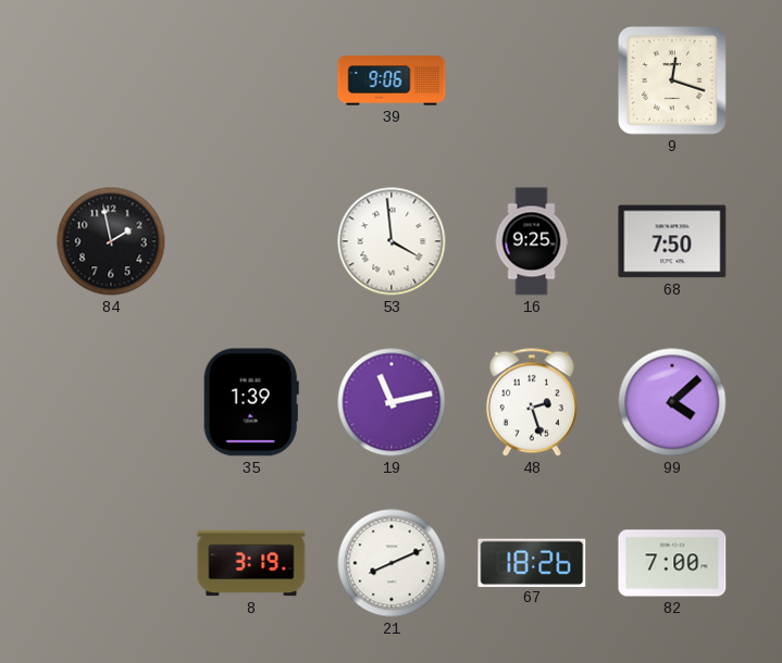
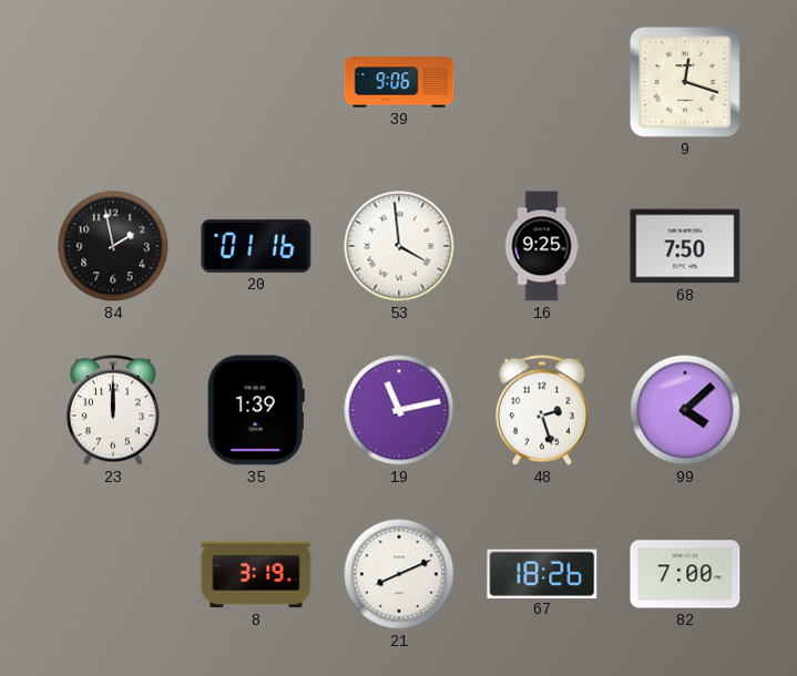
20: none -> 01:16
23: none -> 12:00
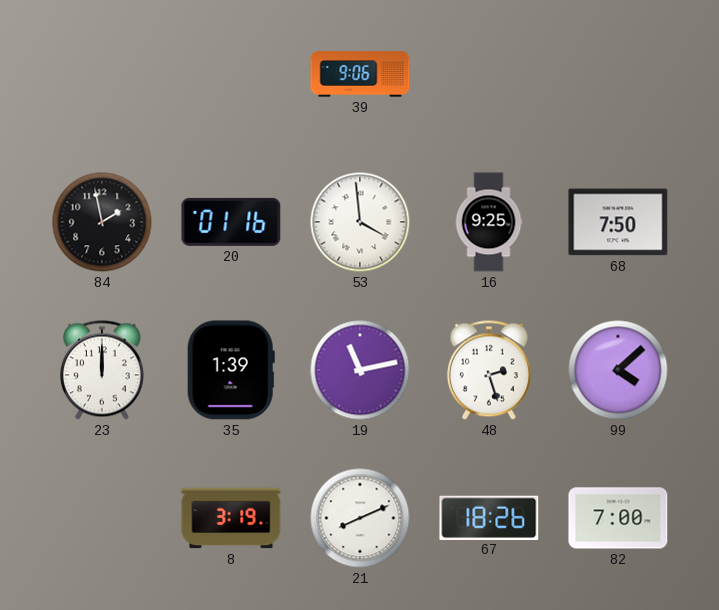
9: 12:18 -> none
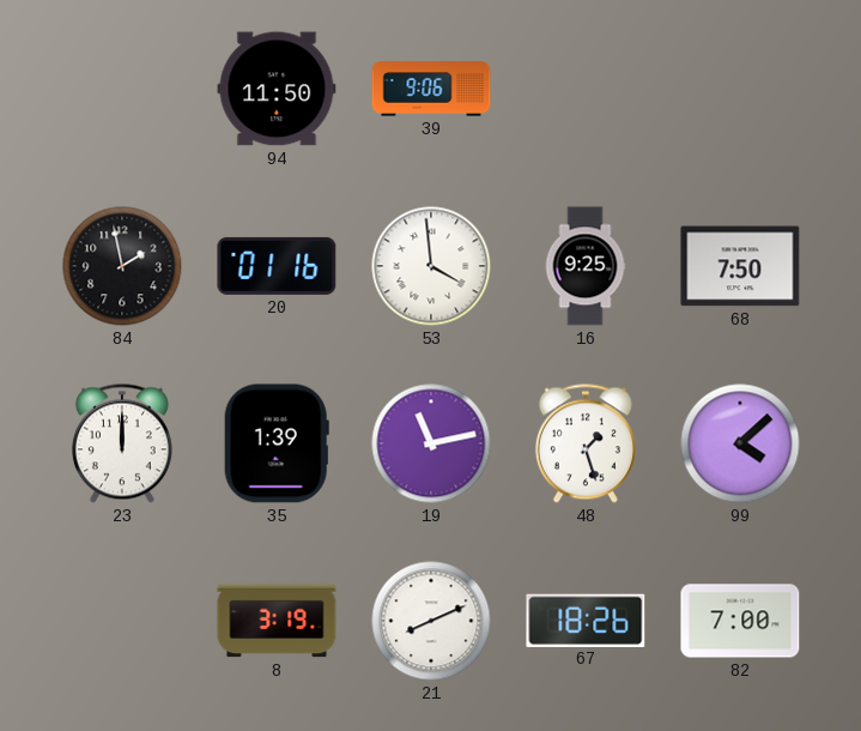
94: none -> 11:50
48: 2:27 -> 1:27
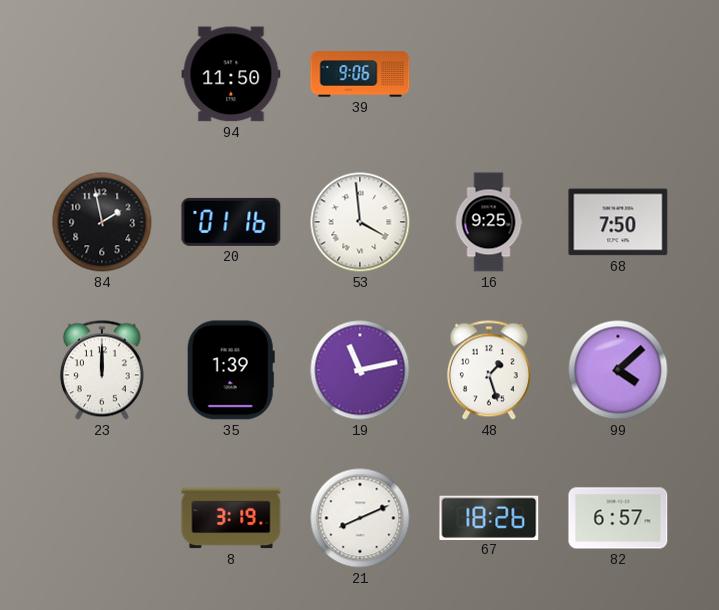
82: 7:00 -> 6:57
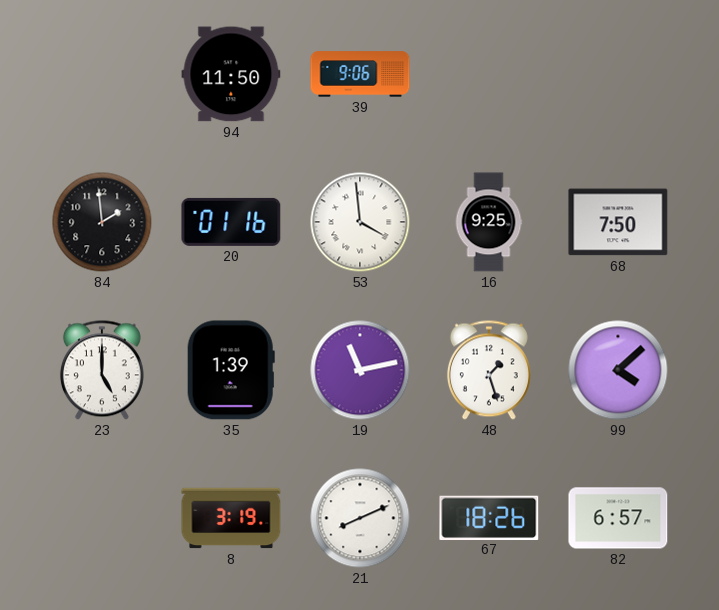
84: 1:58 -> 1:59
23: 12:00 -> 5:00
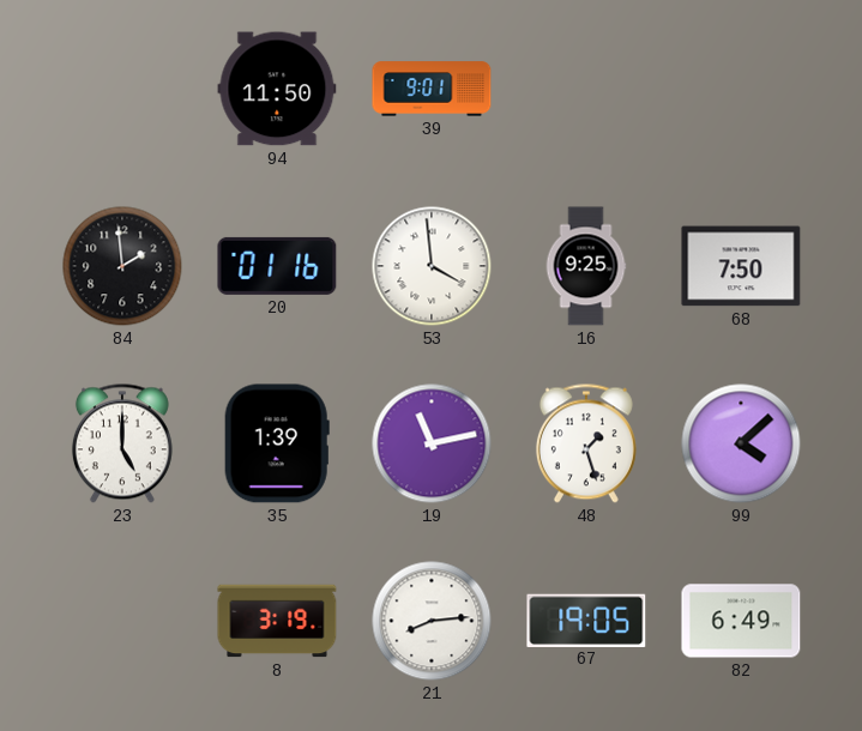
39: 9:06 -> 9:01
21: 8:11 -> 8:14
67: 18:26 -> 19:05
82: 6:57 -> 6:49
